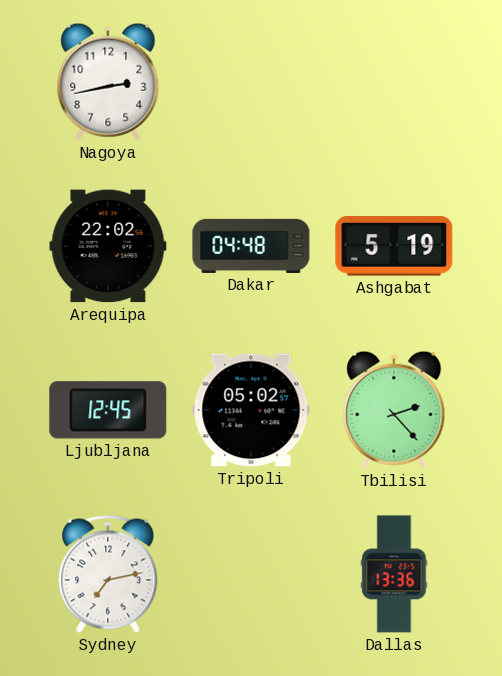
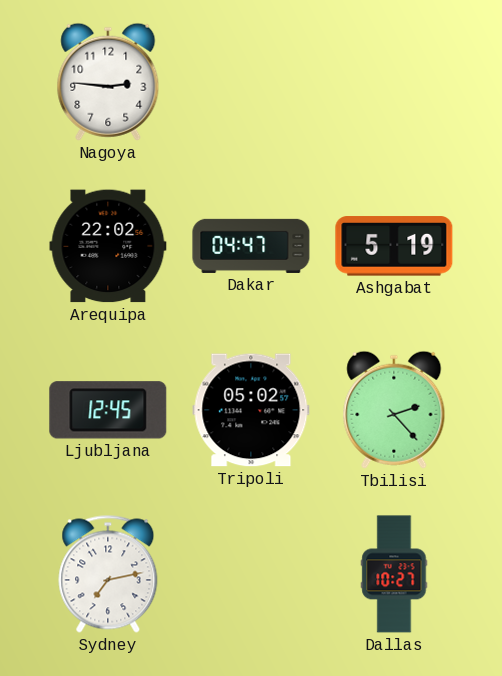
Nagoya: 2:43 -> 2:46
Dakar: 04:48 -> 04:47
Dallas: 13:36 -> 10:27
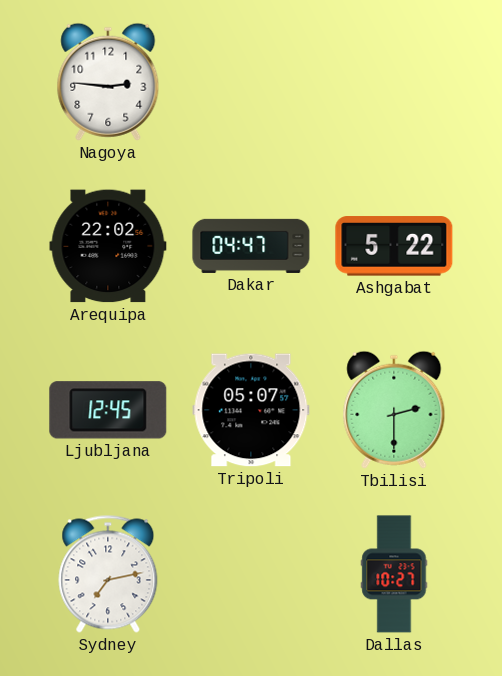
Ashgabat: 5:19 -> 5:22
Tripoli: 05:02 -> 05:07
Tbilisi: 2:23 -> 2:30
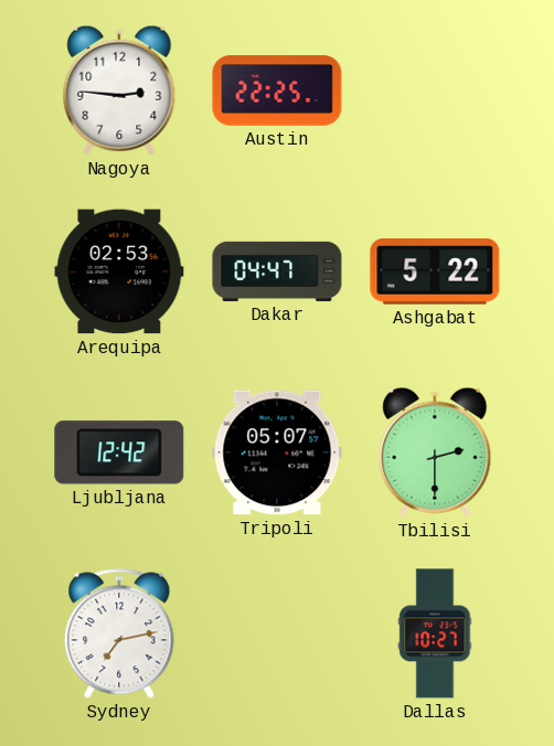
Austin: none -> 22:25
Arequipa: 22:02 -> 02:53
Ljubljana: 12:45 -> 12:42
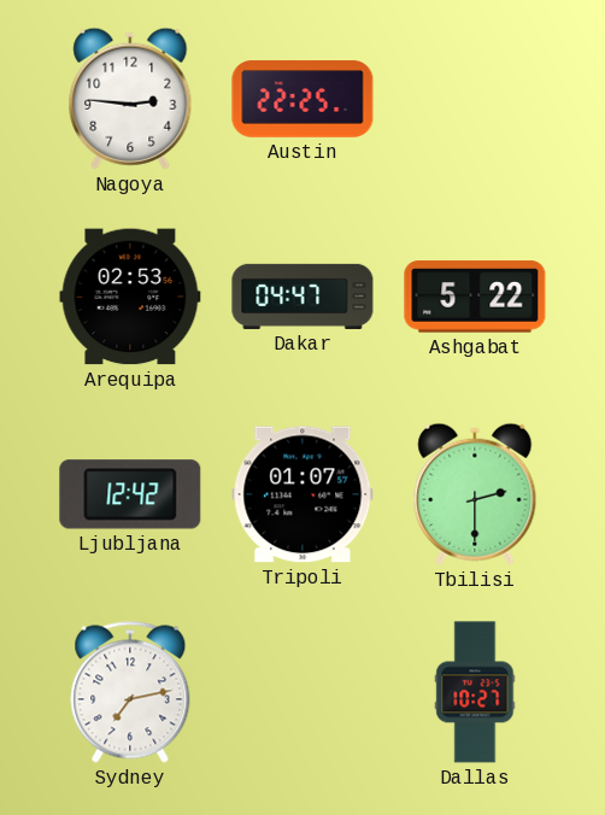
Tripoli: 05:07 -> 01:07
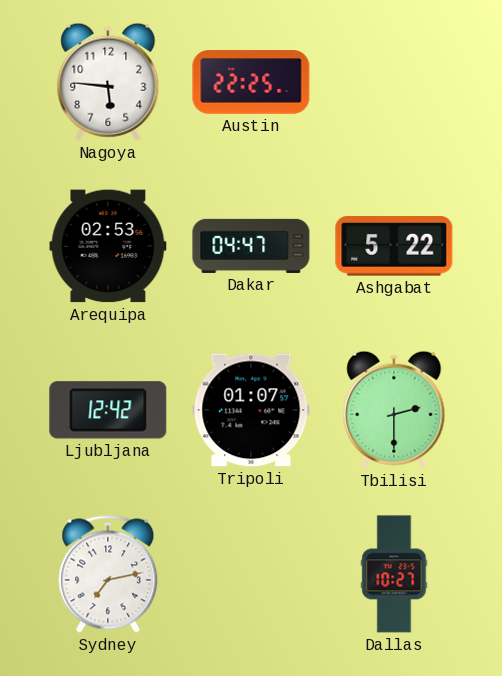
Nagoya: 2:46 -> 5:46
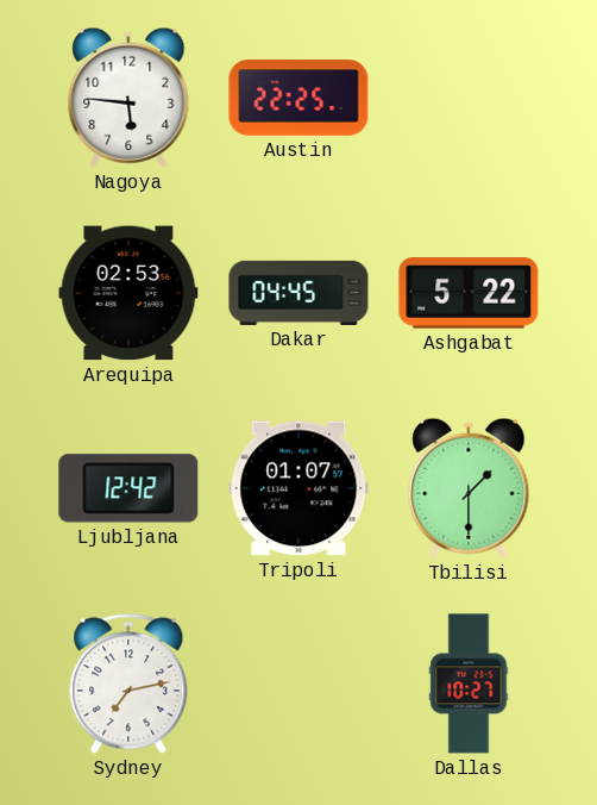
Dakar: 04:47 -> 04:45
Tbilisi: 2:30 -> 1:30
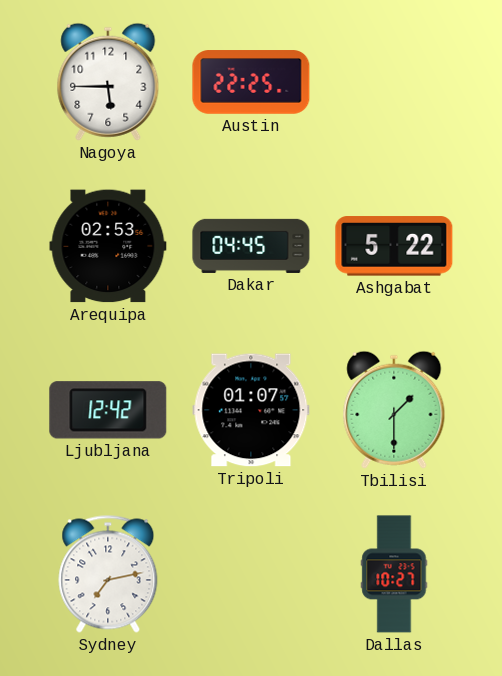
Nagoya: 5:46 -> 5:45
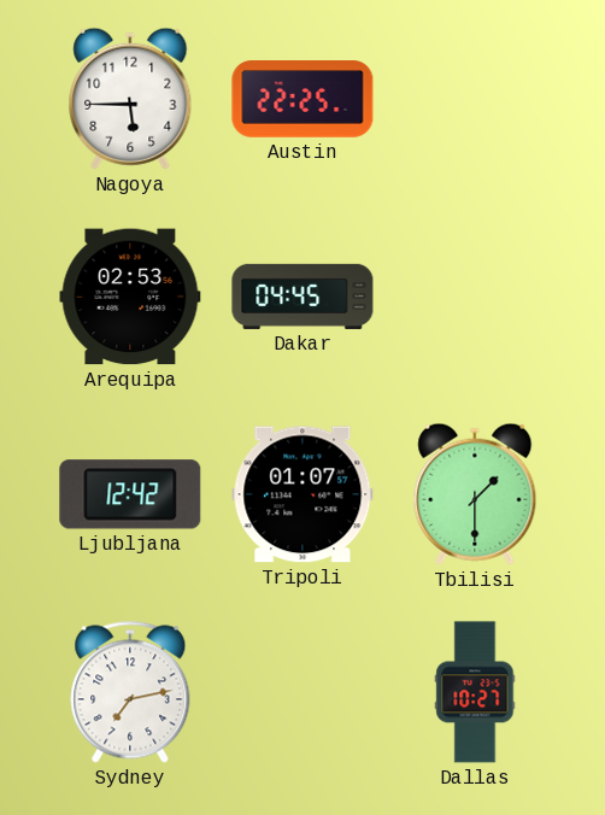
Ashgabat: 5:22 -> none
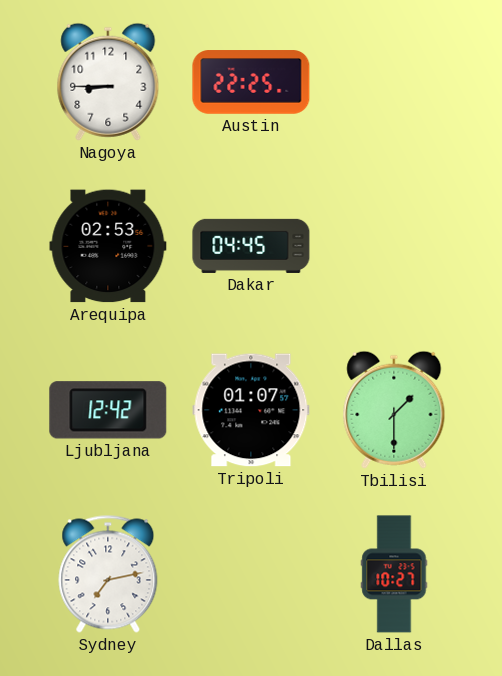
Nagoya: 5:45 -> 8:45
